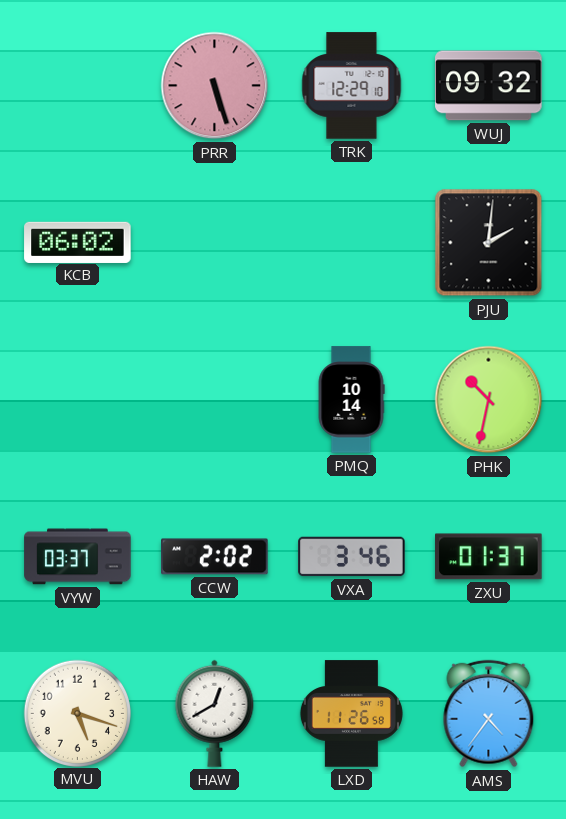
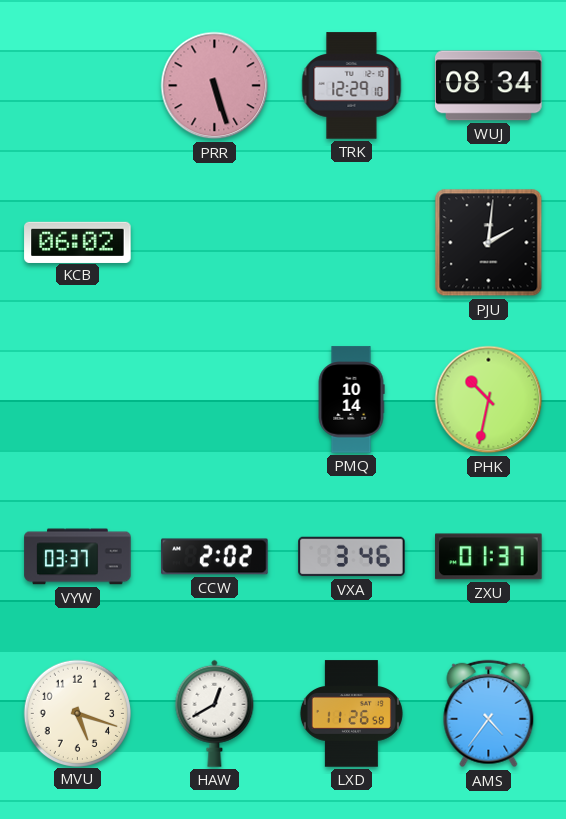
WUJ: 09:32 -> 08:34
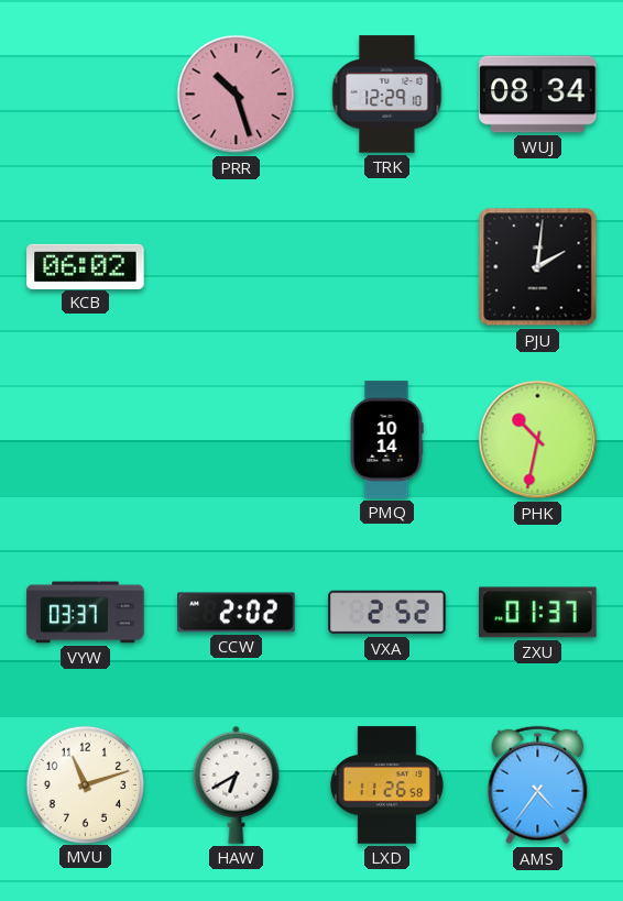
PRR: 5:27 -> 10:27
VXA: 3:46 -> 2:52
MVU: 5:18 -> 11:12
HAW: 12:40 -> 6:40
